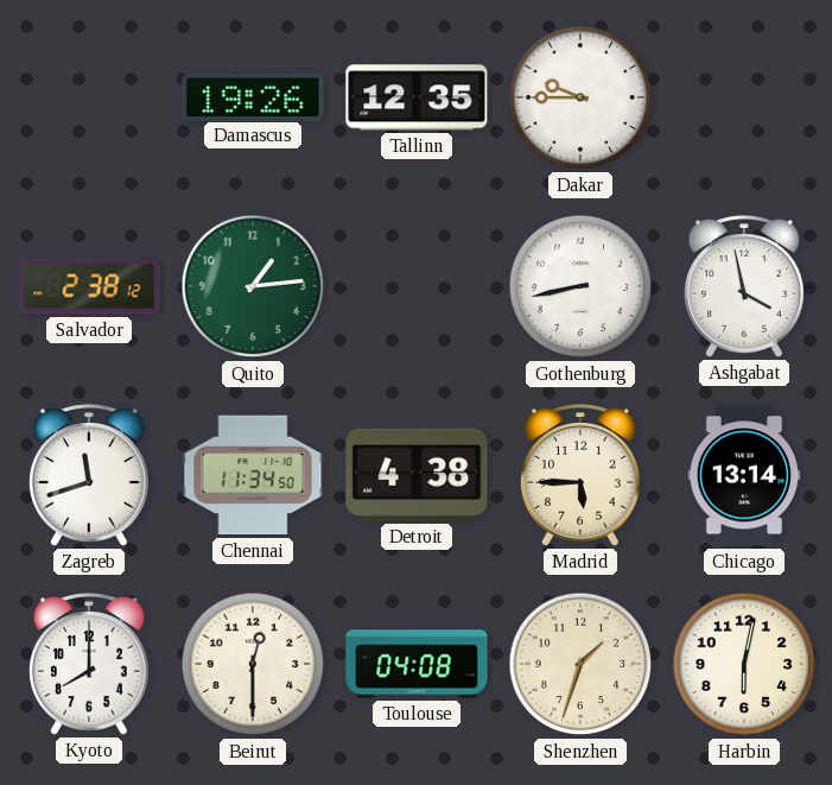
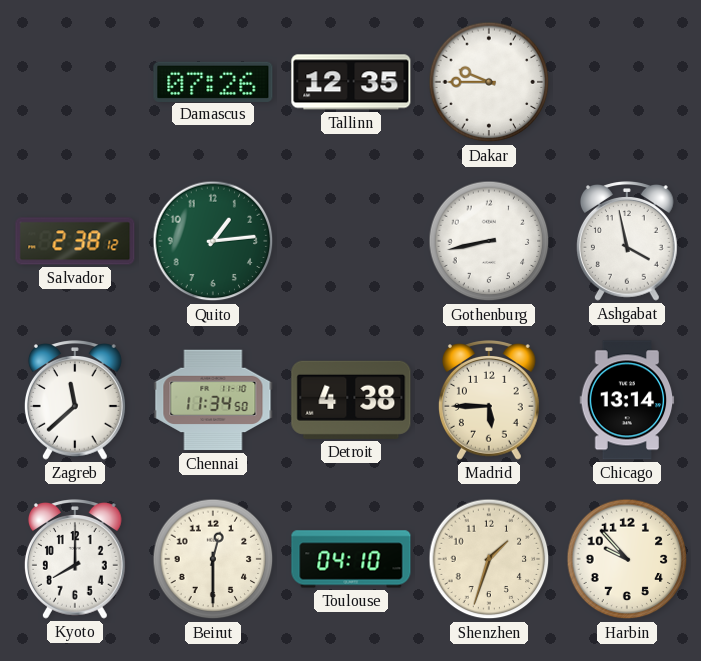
Damascus: 19:26 -> 07:26
Zagreb: 11:42 -> 11:38
Toulouse: 04:08 -> 04:10
Harbin: 6:02 -> 9:53
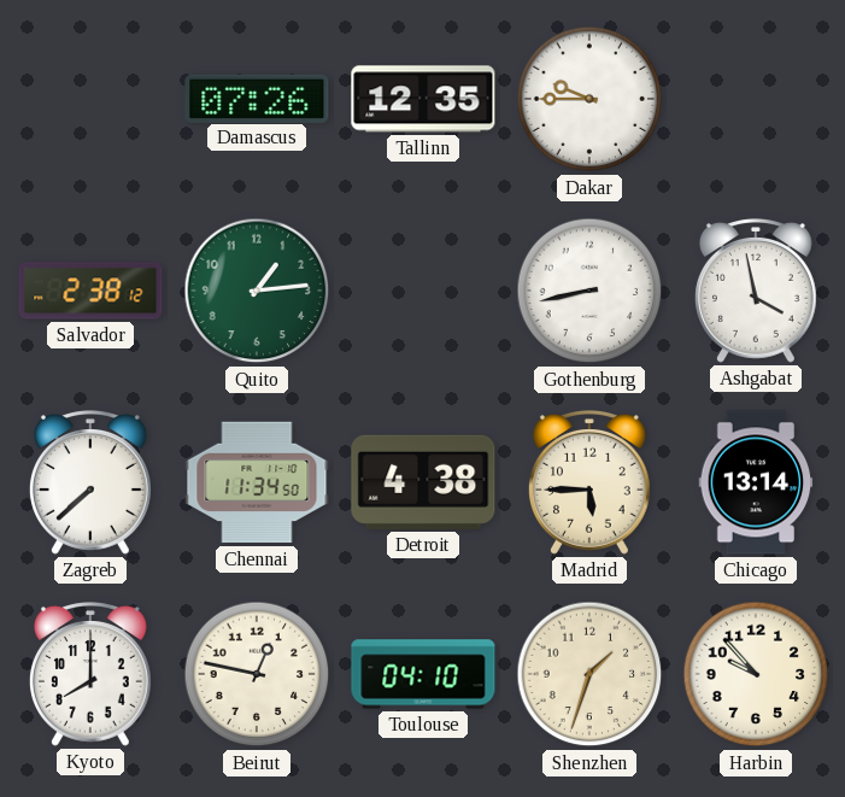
Zagreb: 11:38 -> 7:38
Beirut: 12:30 -> 12:47
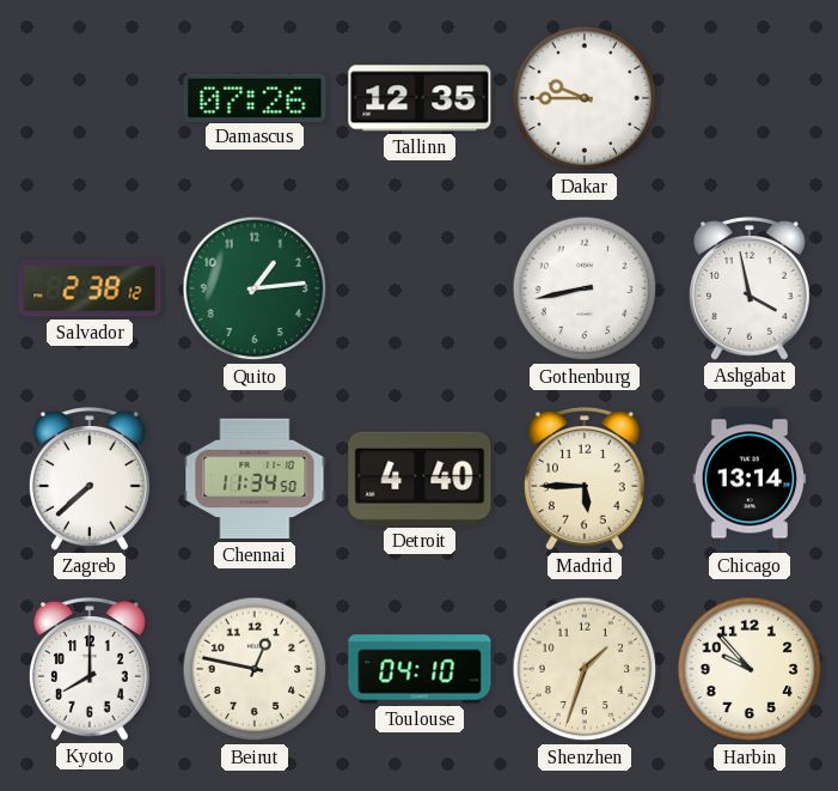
Detroit: 4:38 -> 4:40
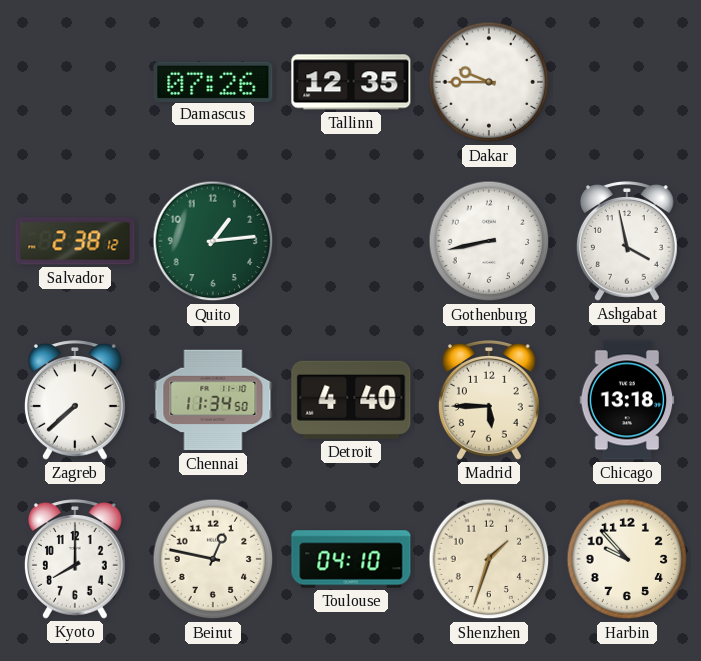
Chicago: 13:14 -> 13:18
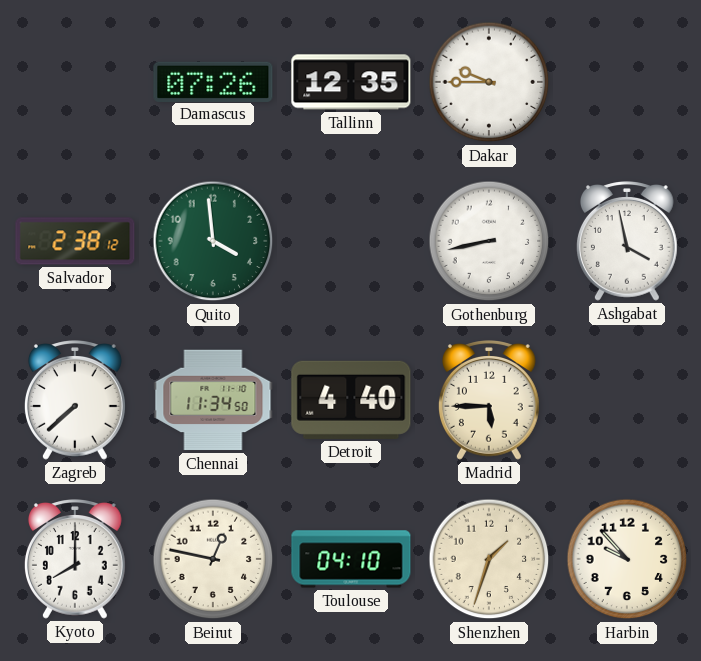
Quito: 1:14 -> 3:59
Chicago: 13:18 -> none
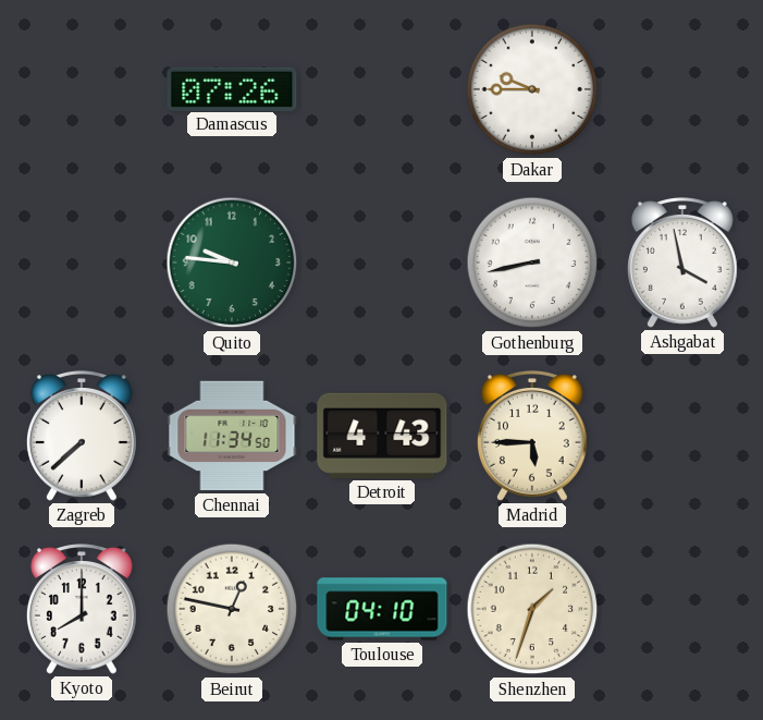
Tallinn: 12:35 -> none
Salvador: 2:38 -> none
Quito: 3:59 -> 9:46
Detroit: 4:40 -> 4:43
Harbin: 9:53 -> none
